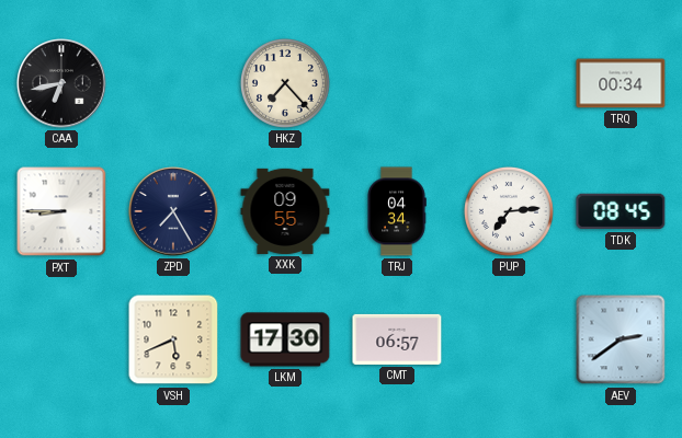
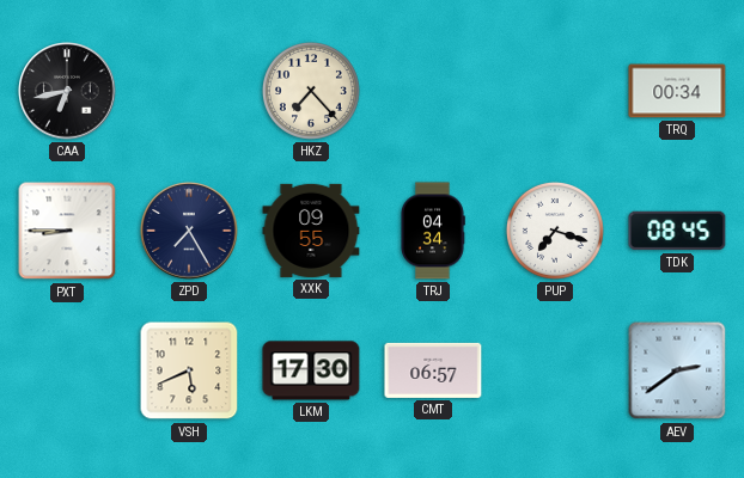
PUP: 7:14 -> 7:18
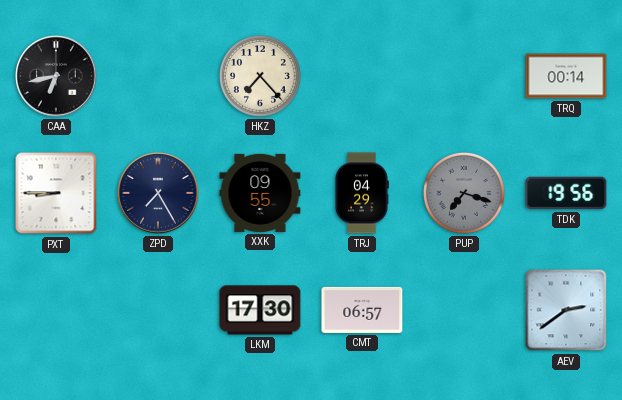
TRQ: 00:34 -> 00:14
TRJ: 04:34 -> 04:29
PUP dial: white -> grey
TDK: 08:45 -> 19:56
VSH: 5:41 -> none
